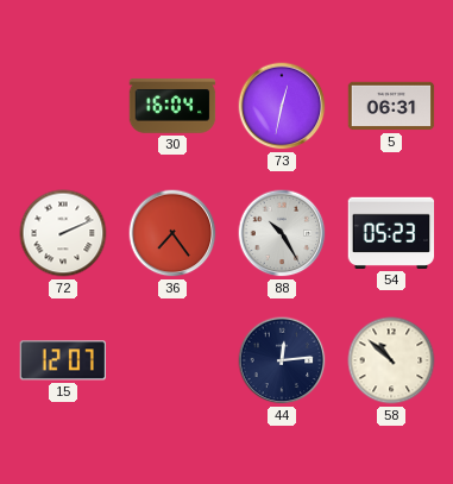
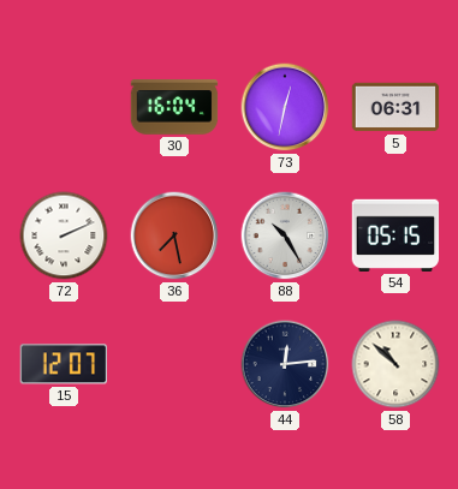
36: 7:24 -> 7:28
54: 05:23 -> 05:15
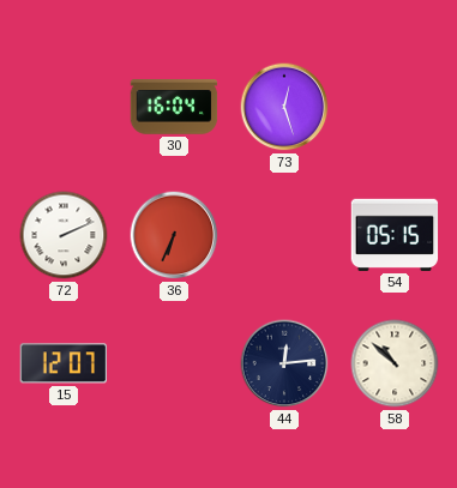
73: 12:32 -> 12:27
5: 06:31 -> none
36: 7:28 -> 6:34
88: 10:25 -> none
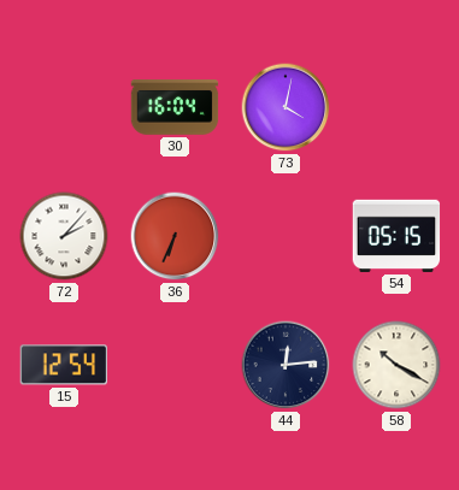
73: 12:27 -> 4:02
72: 2:11 -> 2:07
15: 12:07 -> 12:54
58: 10:52 -> 10:20
